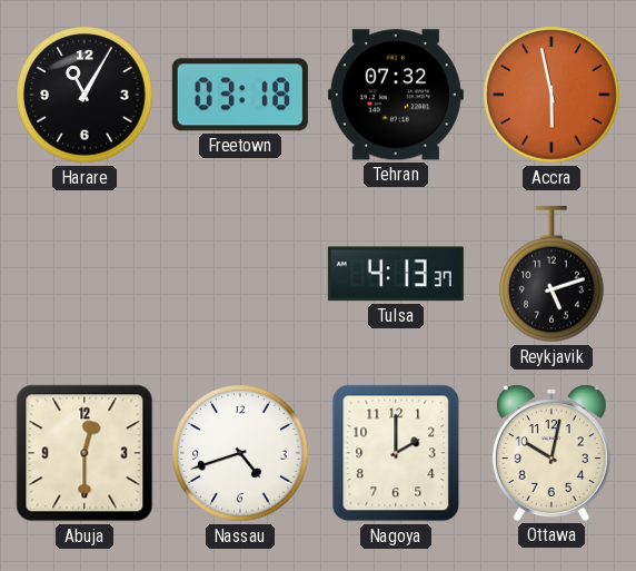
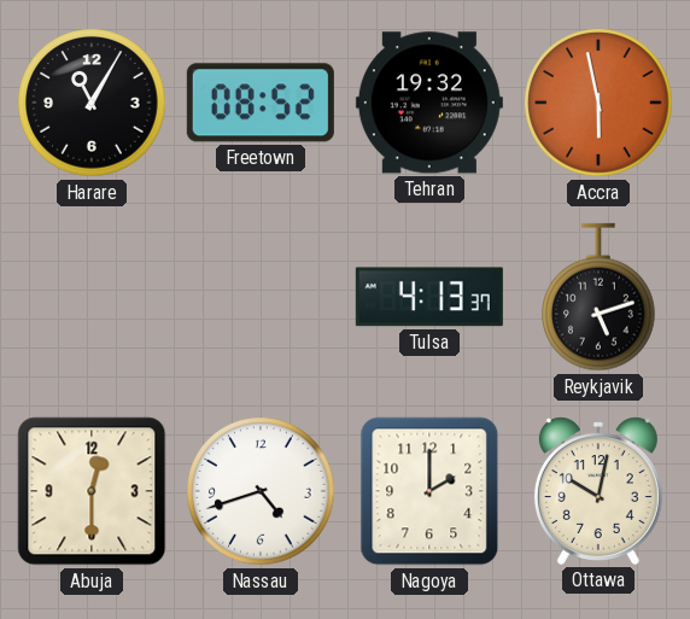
Freetown: 03:18 -> 08:52
Tehran: 07:32 -> 19:32
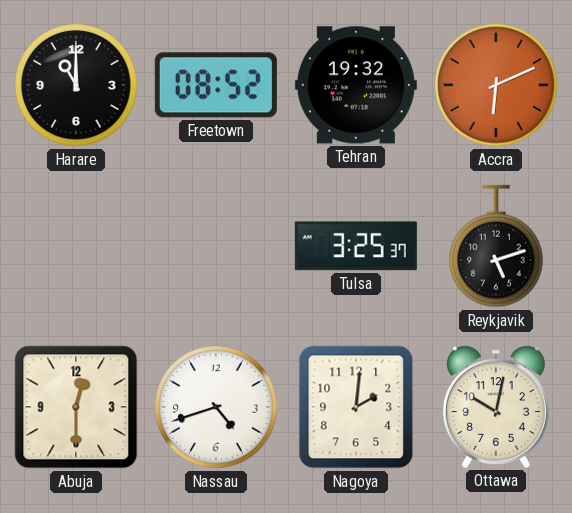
Harare: 11:05 -> 11:00
Accra: 5:58 -> 6:11
Tulsa: 4:13 -> 3:25
Nagoya: 2:00 -> 2:01
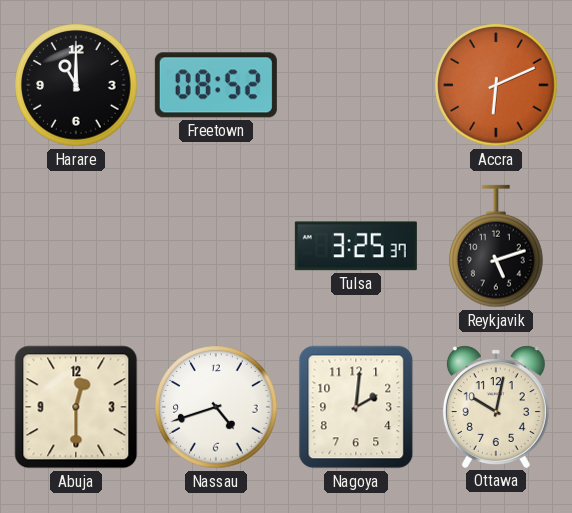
Tehran: 19:32 -> none
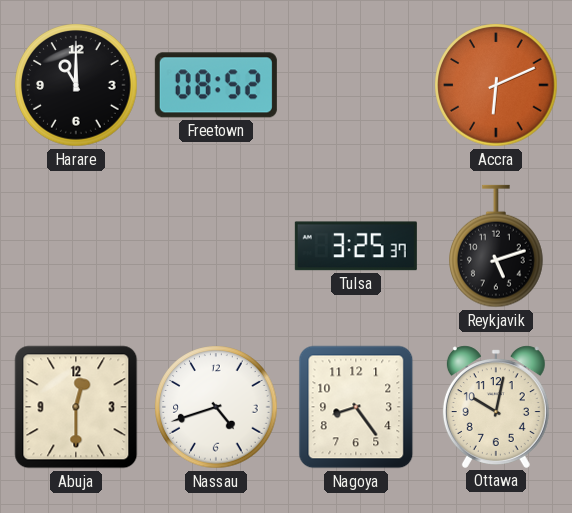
Nagoya: 2:01 -> 8:24
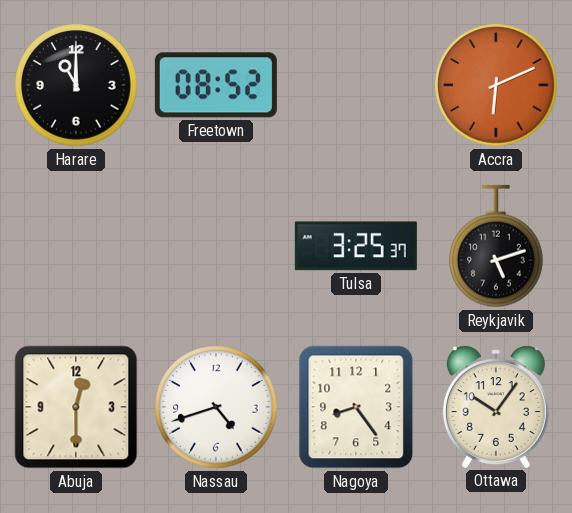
Ottawa: 10:02 -> 10:06
